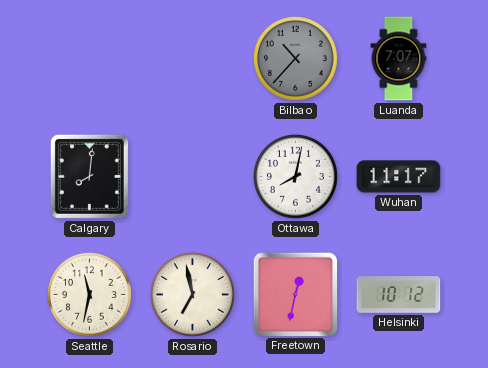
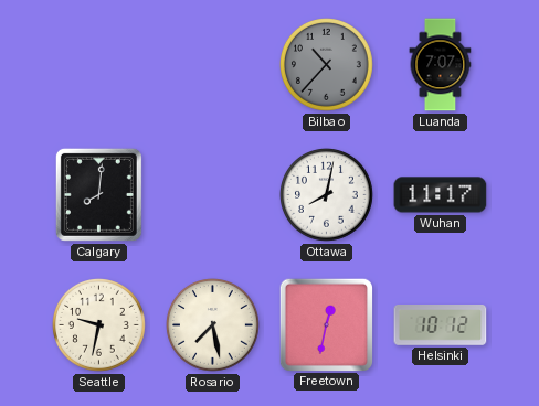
Seattle: 11:32 -> 9:32
Rosario: 6:58 -> 7:28
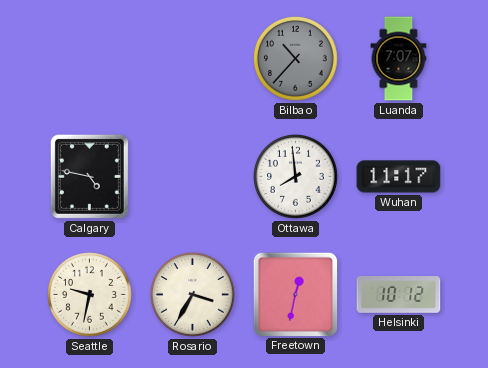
Calgary: 8:01 -> 4:47
Ottawa: 8:02 -> 7:59
Rosario: 7:28 -> 3:35
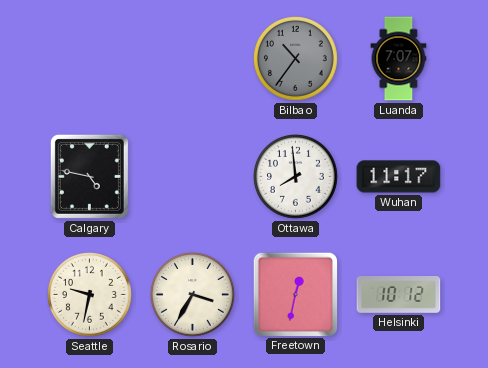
Bilbao: 10:37 -> 10:36
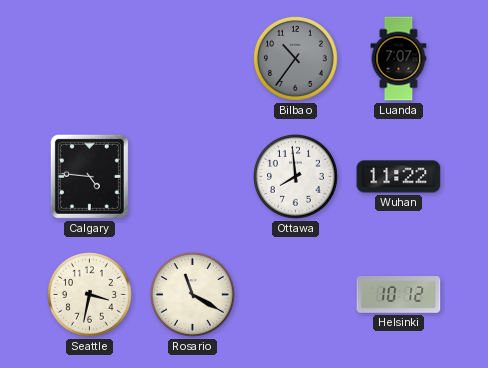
Calgary: 4:47 -> 4:46
Wuhan: 11:17 -> 11:22
Seattle: 9:32 -> 3:32
Rosario: 3:35 -> 11:20
Freetown: 12:32 -> none
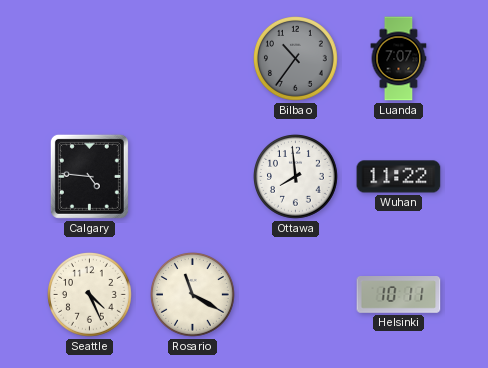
Seattle: 3:32 -> 4:26
Helsinki: 10:12 -> 10:11
